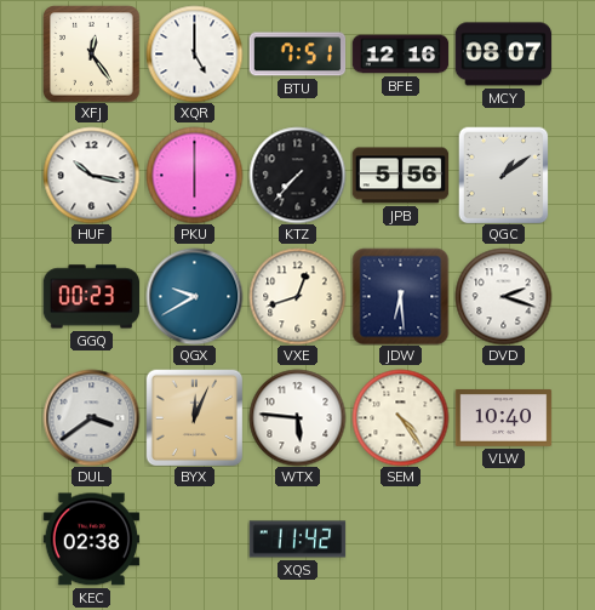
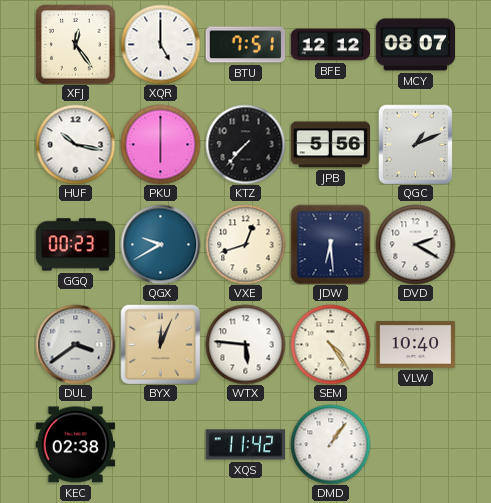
BFE: 12:16 -> 12:12
QGC: 1:09 -> 1:11
DVD: 2:18 -> 2:20
DMD: none -> 1:06
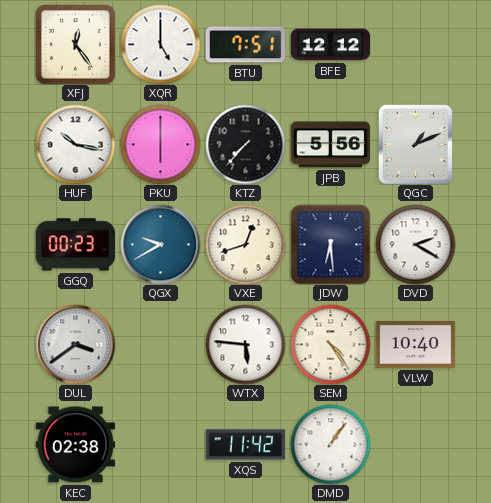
MCY: 08:07 -> none
BYX: 12:04 -> none
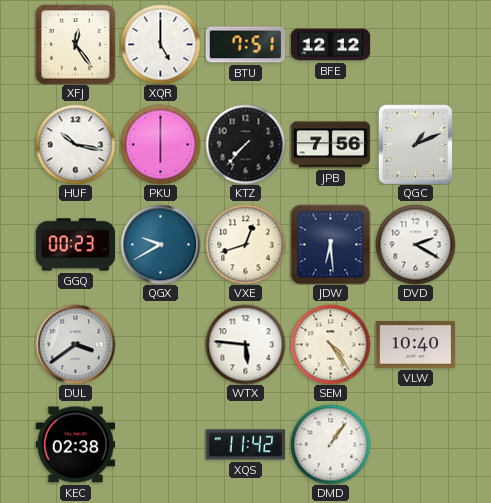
JPB: 5:56 -> 7:56
